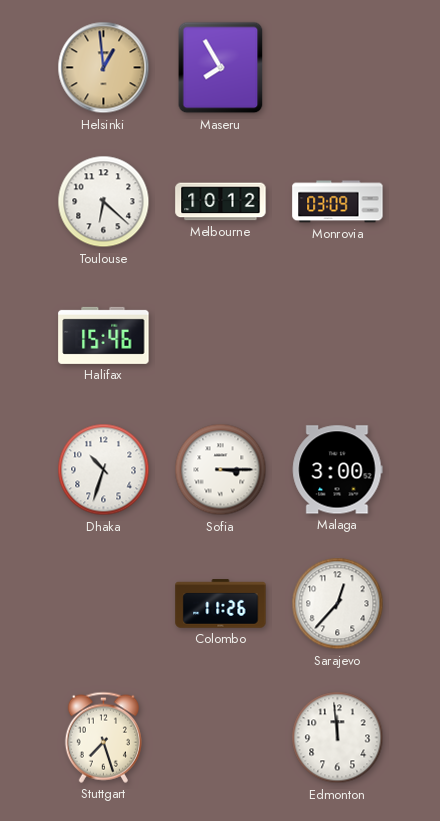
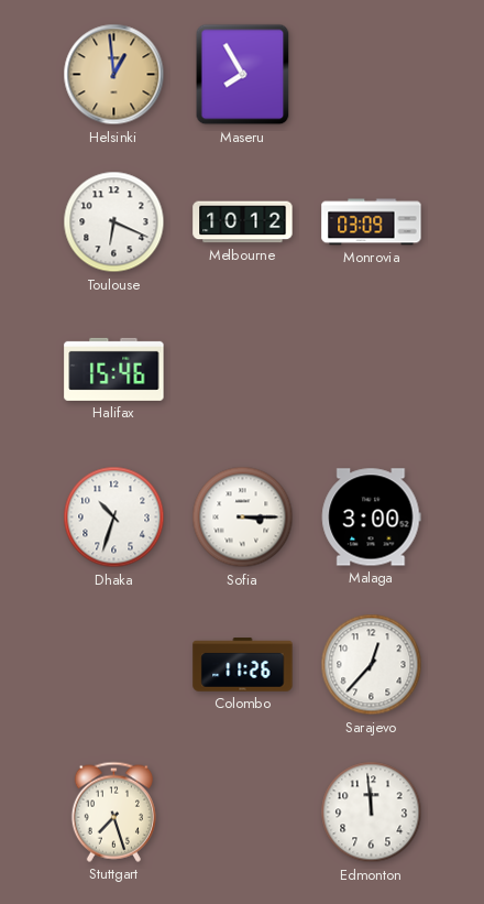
Toulouse: 6:22 -> 6:19
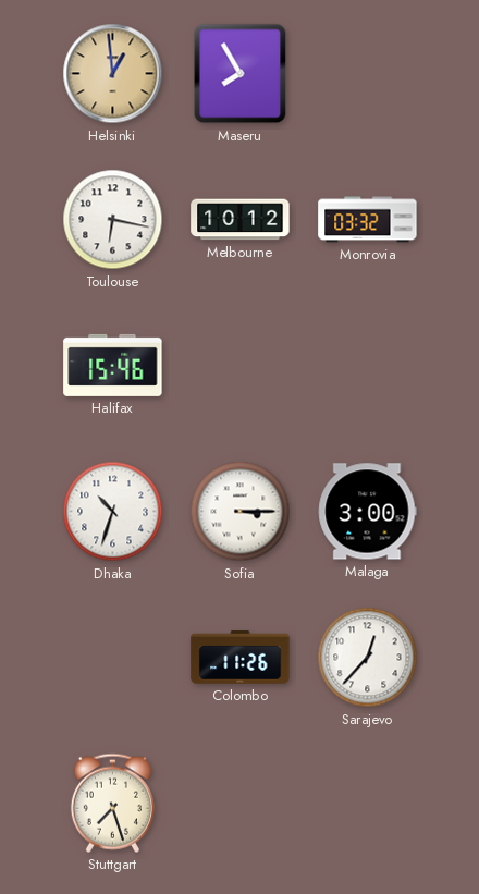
Toulouse: 6:19 -> 6:17
Monrovia: 03:09 -> 03:32
Edmonton: 11:59 -> none
